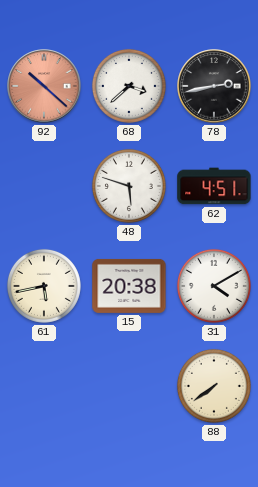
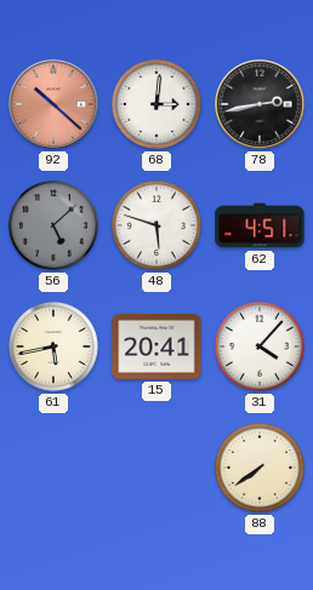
68: 3:38 -> 3:01
56: none -> 5:08
15: 20:38 -> 20:41
31: 4:10 -> 4:07
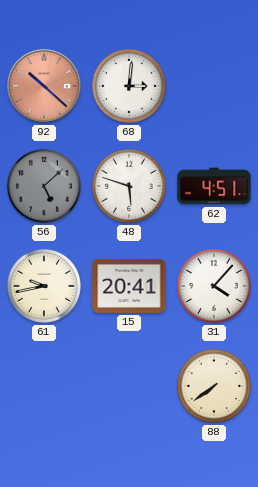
78: 2:43 -> none
61: 5:43 -> 9:43
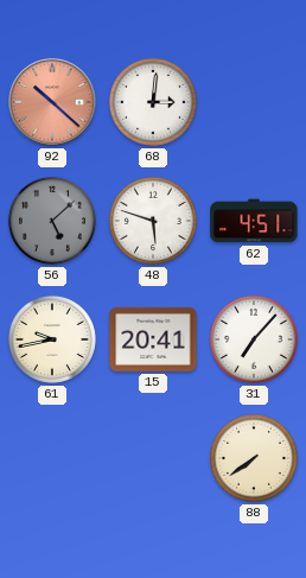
31: 4:07 -> 7:07
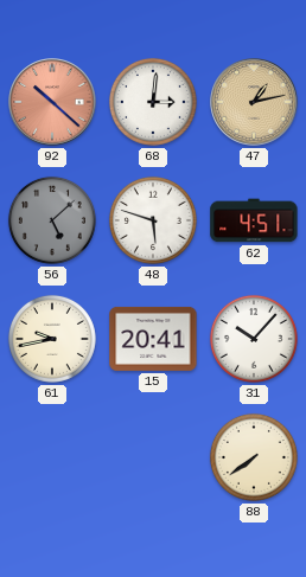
47: none -> 1:13
31: 7:07 -> 10:07
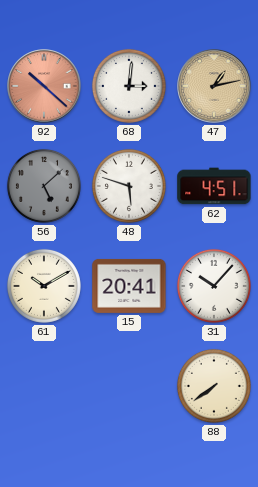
61: 9:43 -> 10:10
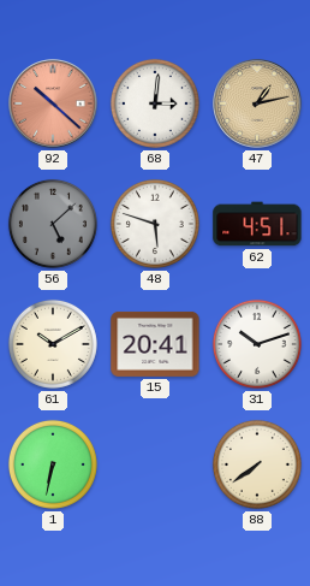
31: 10:07 -> 10:12
1: none -> 6:32
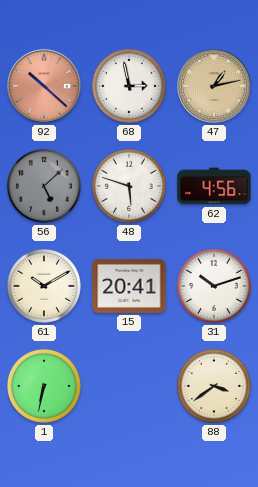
68: 3:01 -> 2:58
62: 4:51 -> 4:56
88: 7:39 -> 3:39
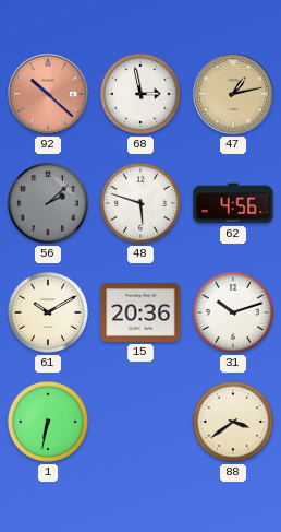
56: 5:08 -> 2:08
15: 20:41 -> 20:36
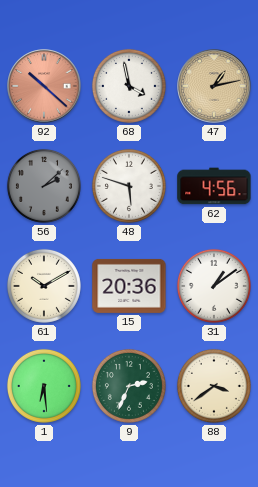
68: 2:58 -> 3:58
31: 10:12 -> 1:09
1: 6:32 -> 6:29
9: none -> 2:34
